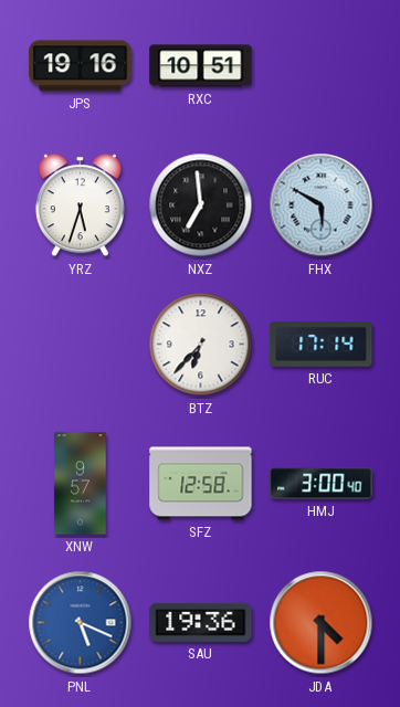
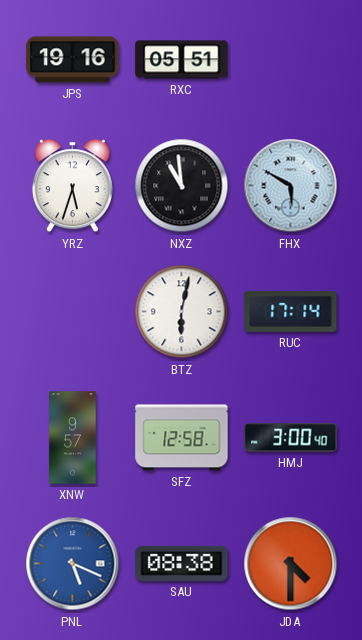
RXC: 10:51 -> 05:51
NXZ: 6:59 -> 10:59
BTZ: 6:37 -> 6:02
SAU: 19:36 -> 08:38
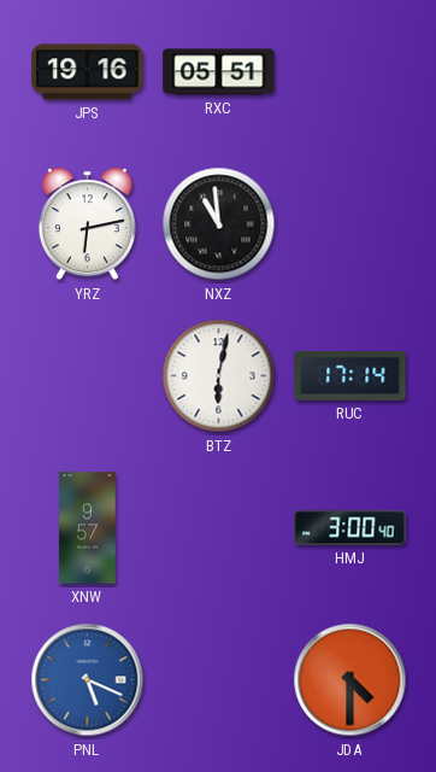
YRZ: 5:33 -> 6:13
FHX: 5:50 -> none
SFZ: 12:58 -> none
SAU: 08:38 -> none
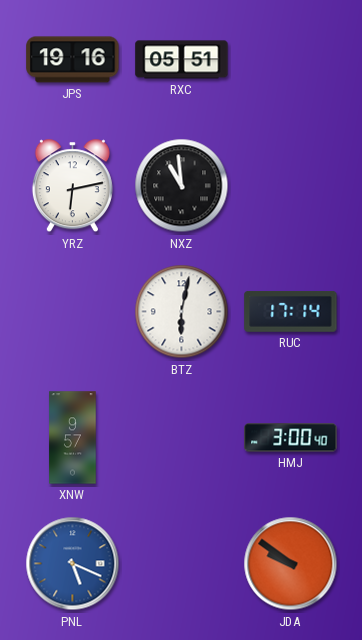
JDA: 4:30 -> 9:51
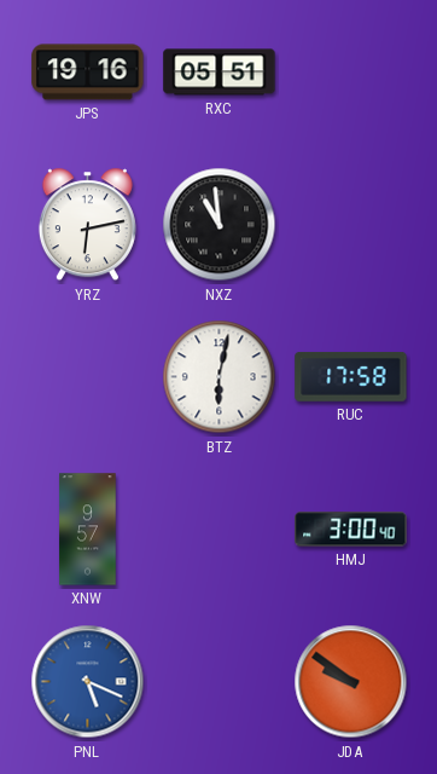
RUC: 17:14 -> 17:58
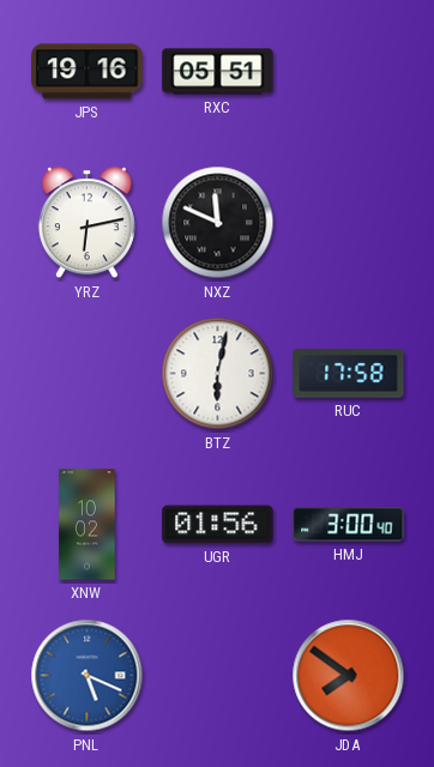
NXZ: 10:59 -> 11:49
XNW: 9:57 -> 10:02
UGR: none -> 01:56
JDA: 9:51 -> 7:51
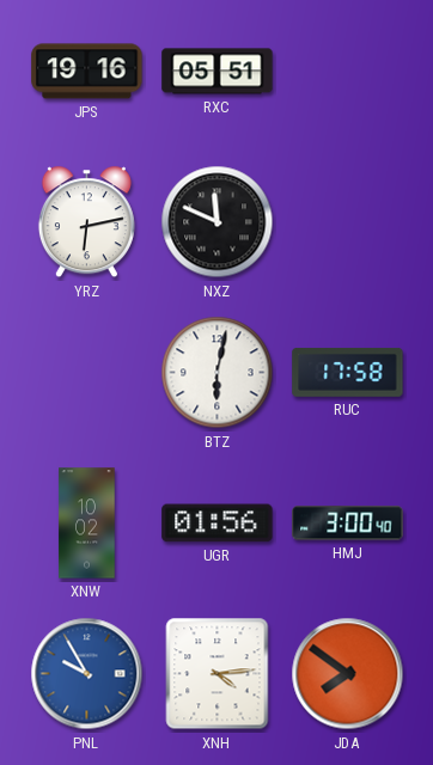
PNL: 5:19 -> 9:55
XNH: none -> 4:14
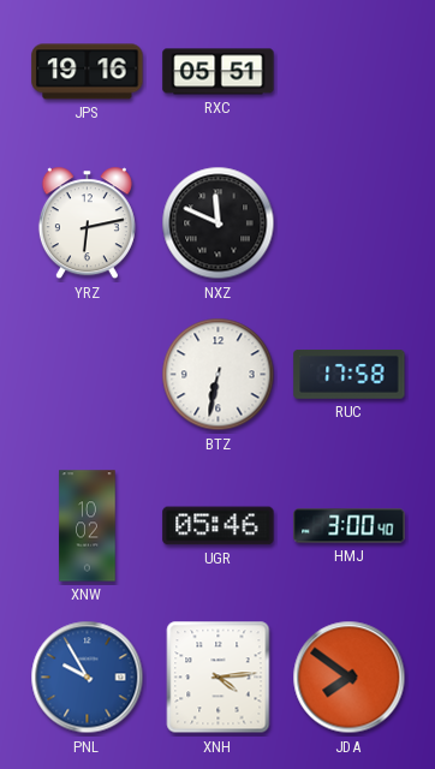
BTZ: 6:02 -> 6:32
UGR: 01:56 -> 05:46
